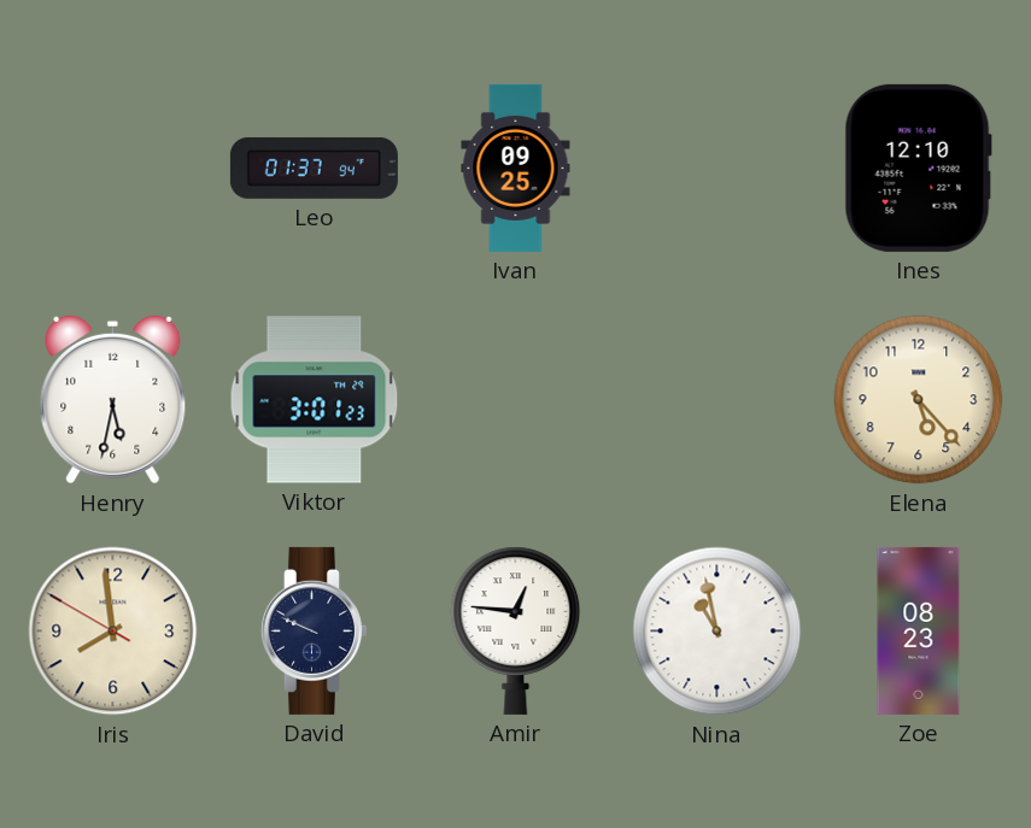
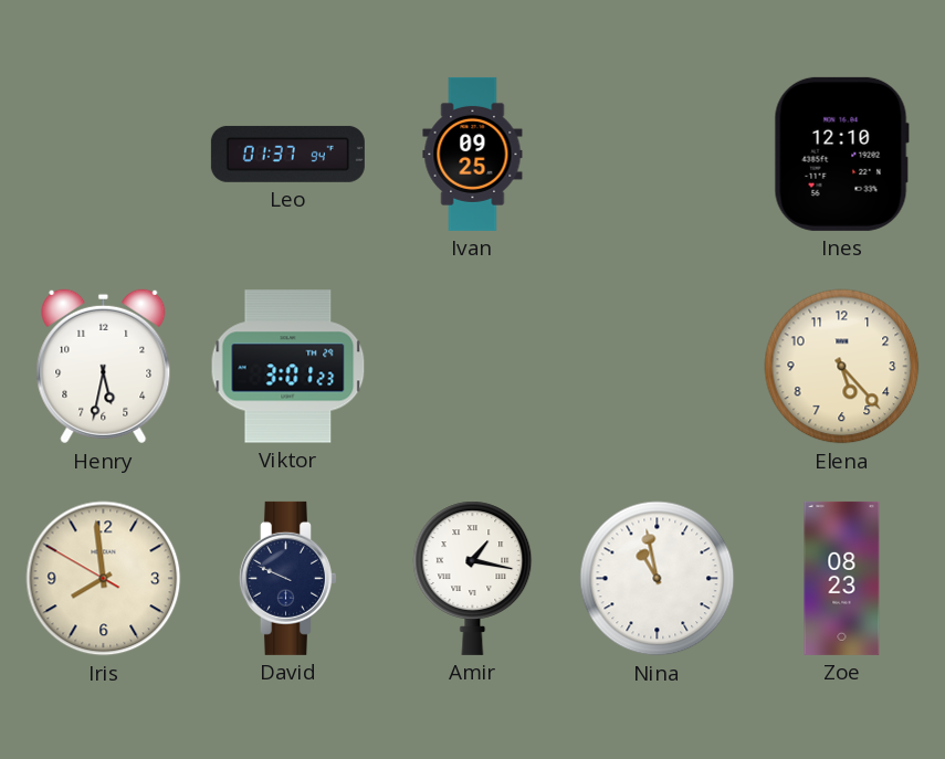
Amir: 12:46 -> 1:17
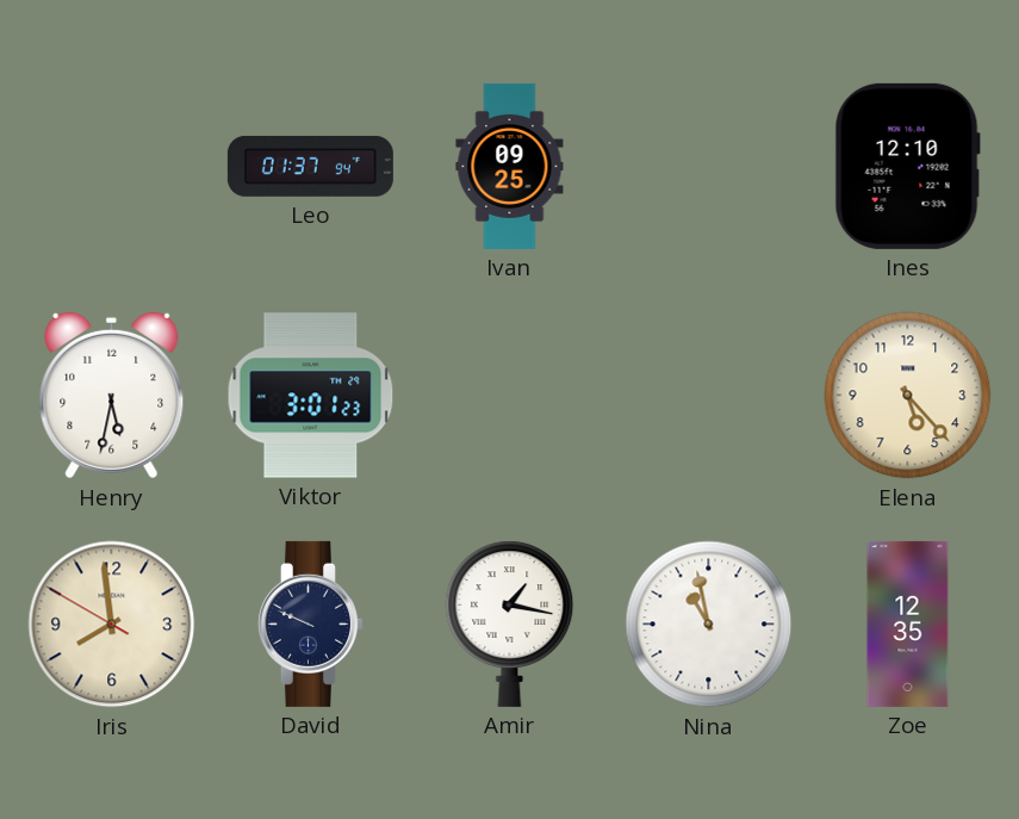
Zoe: 08:23 -> 12:35
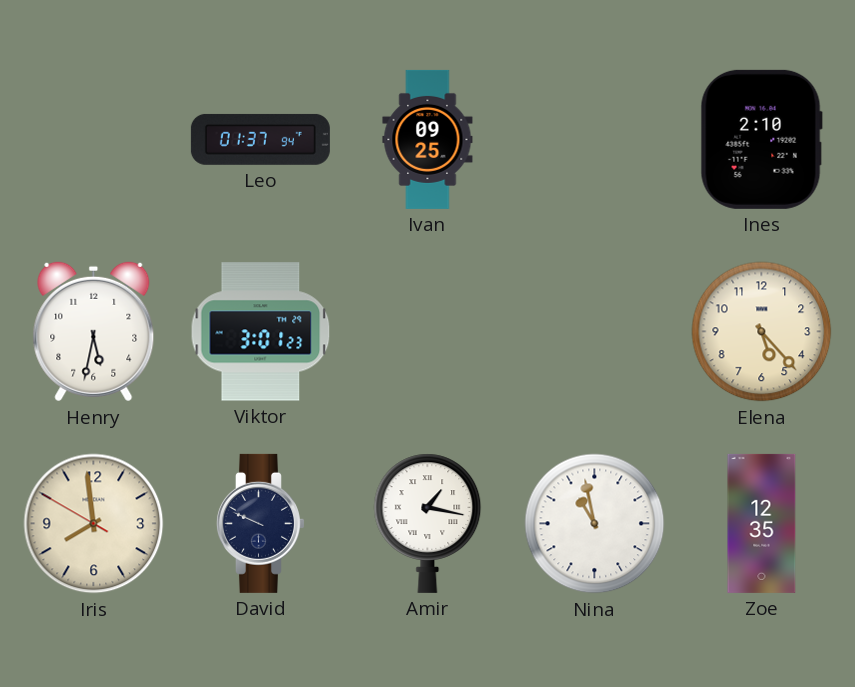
Ines: 12:10 -> 2:10
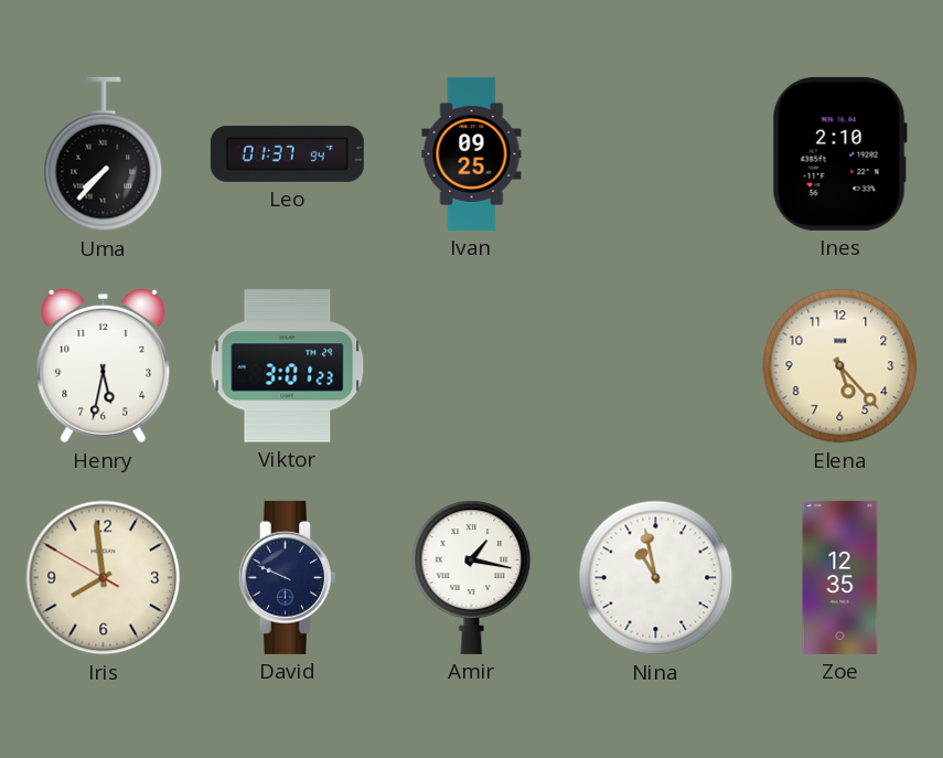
Uma: none -> 7:37
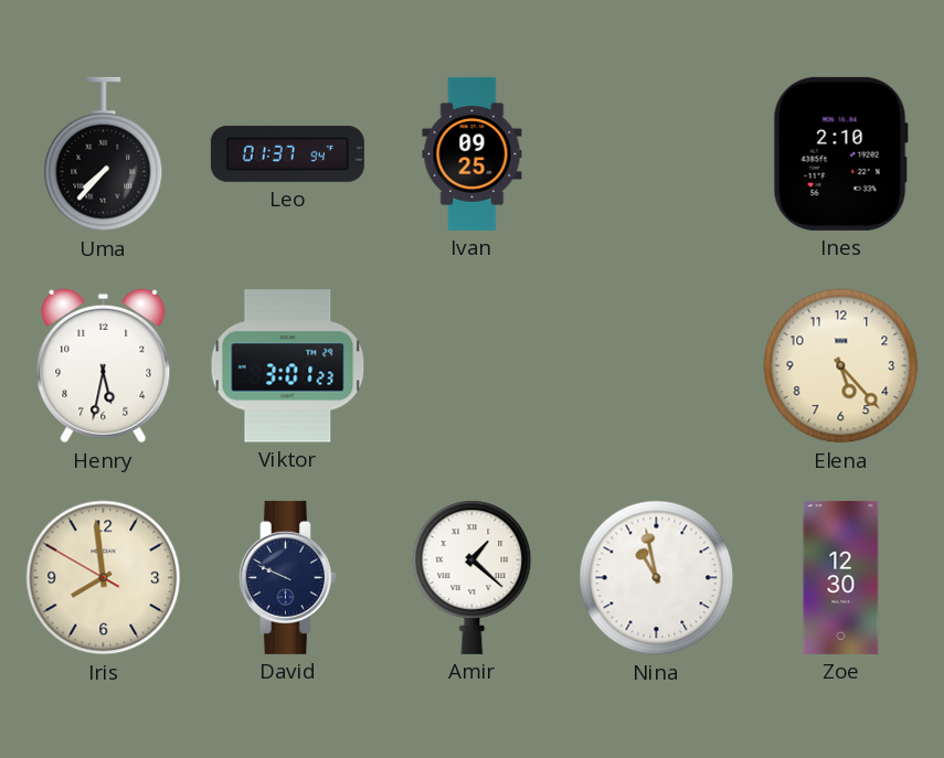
Amir: 1:17 -> 1:22
Zoe: 12:35 -> 12:30
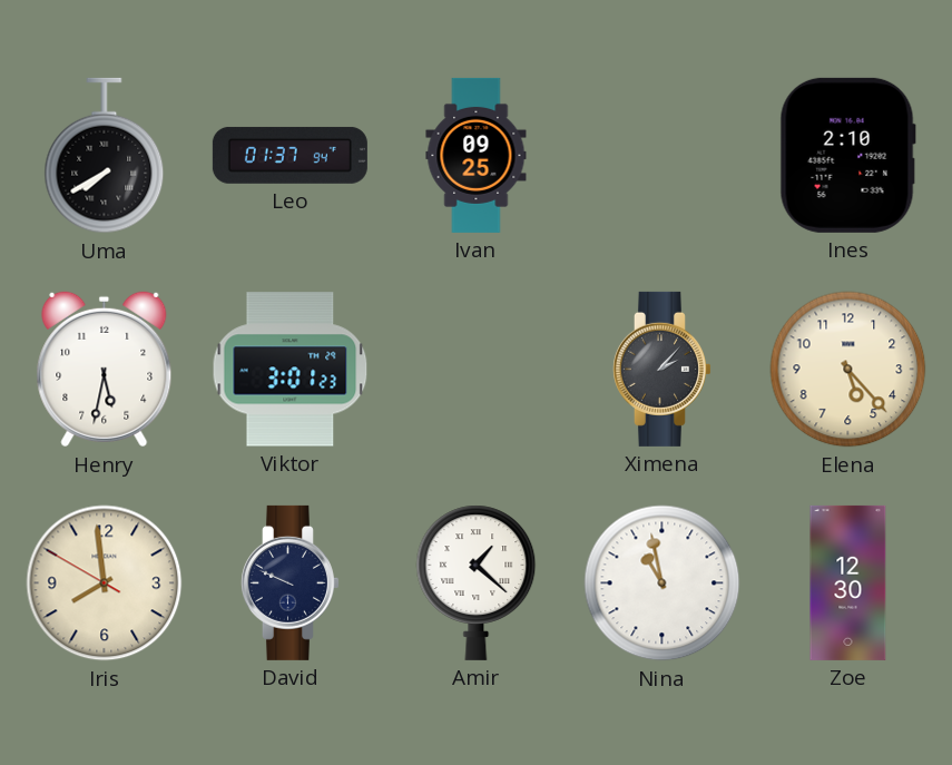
Uma: 7:37 -> 7:40
Ximena: none -> 2:07
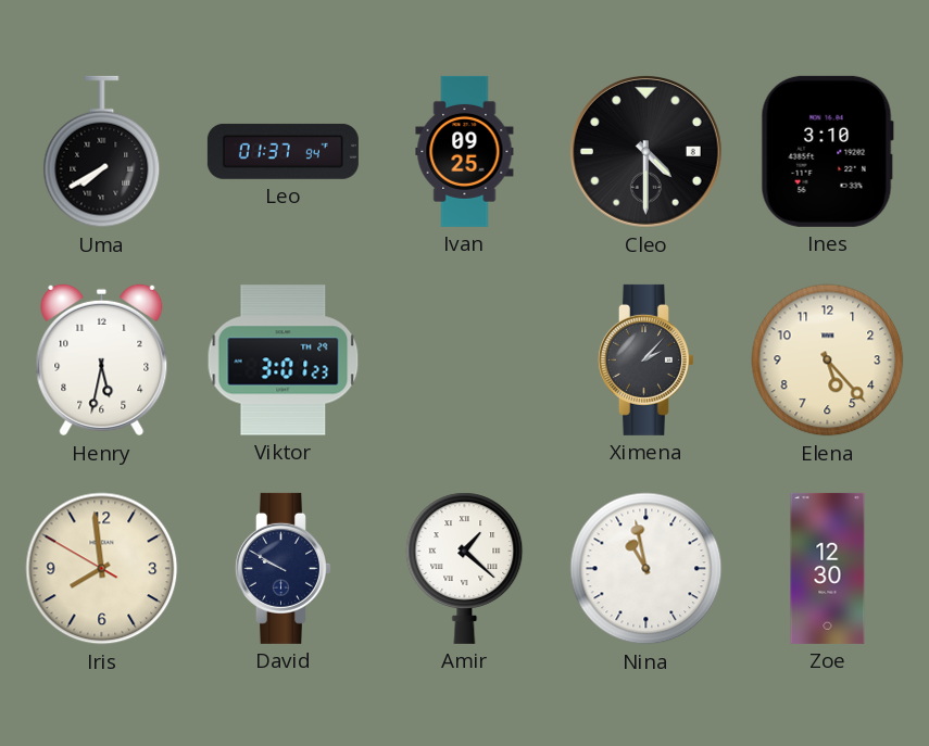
Cleo: none -> 4:30
Ines: 2:10 -> 3:10
David: 9:49 -> 9:50
